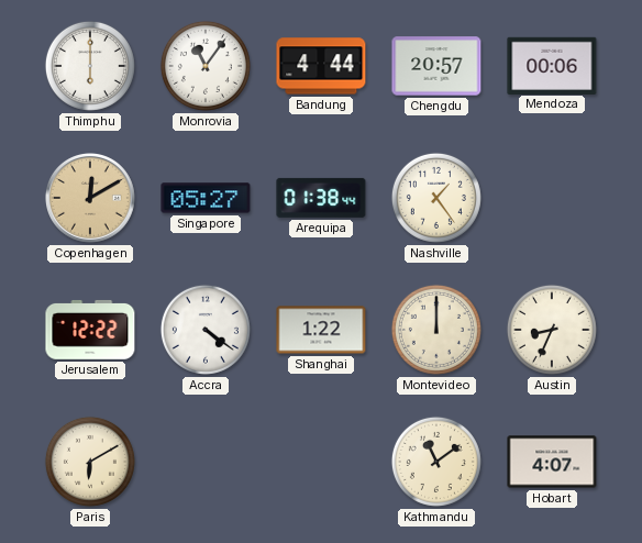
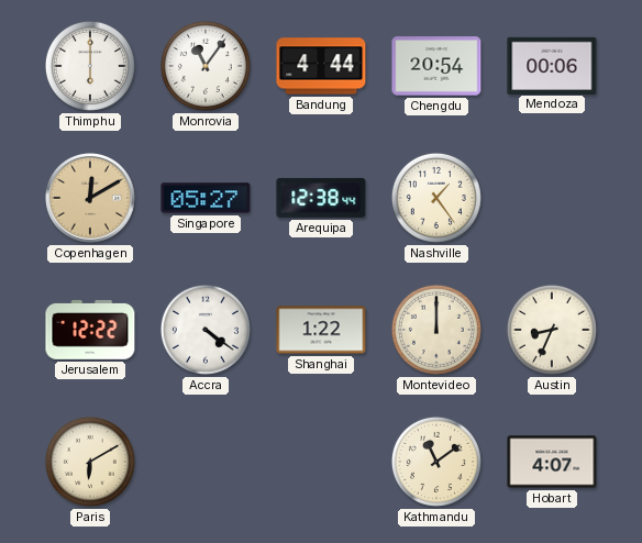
Chengdu: 20:57 -> 20:54
Arequipa: 01:38 -> 12:38
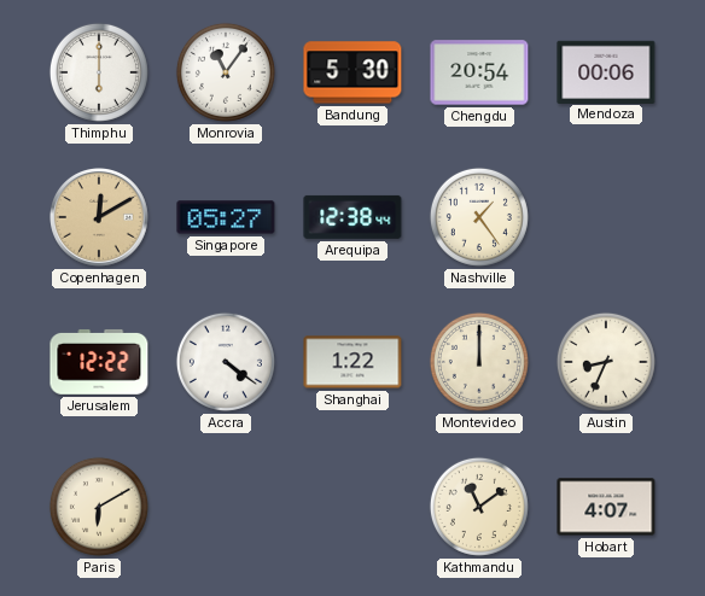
Bandung: 4:44 -> 5:30
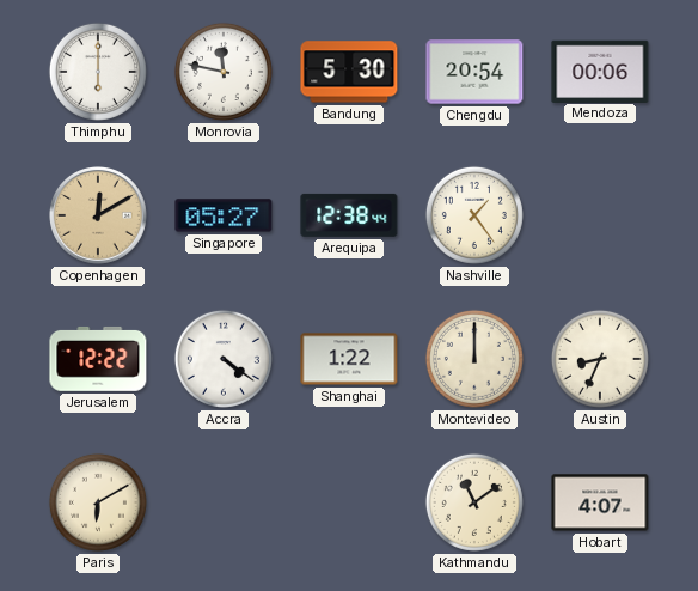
Monrovia: 11:06 -> 11:47
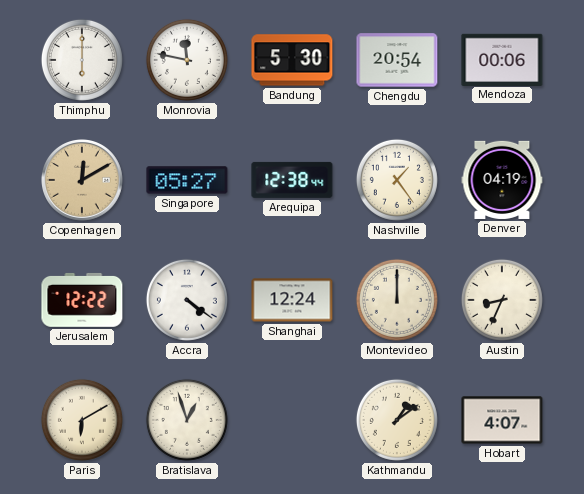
Denver: none -> 04:19
Shanghai: 1:22 -> 12:24
Bratislava: none -> 12:57
Kathmandu: 11:09 -> 1:09
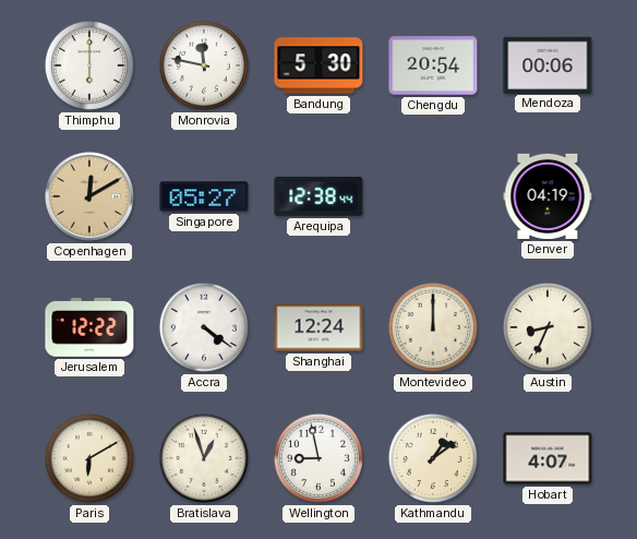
Nashville: 1:24 -> none
Wellington: none -> 8:58
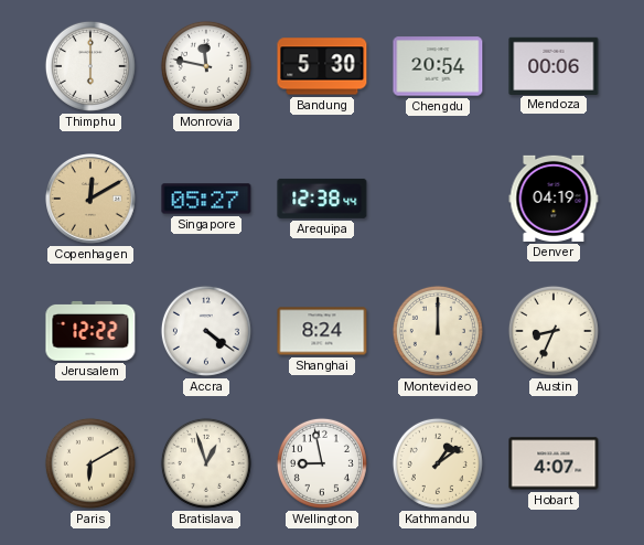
Shanghai: 12:24 -> 8:24
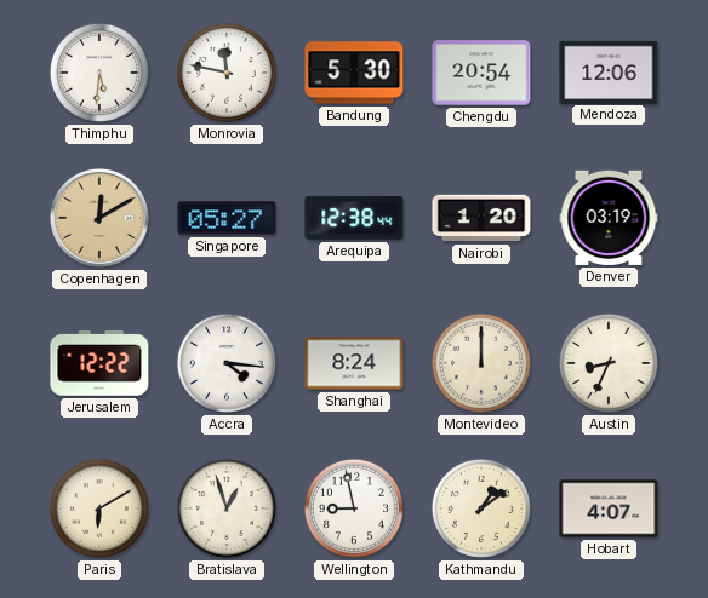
Thimphu: 6:00 -> 5:31
Mendoza: 00:06 -> 12:06
Nairobi: none -> 1:20
Denver: 04:19 -> 03:19
Accra: 4:21 -> 4:16
